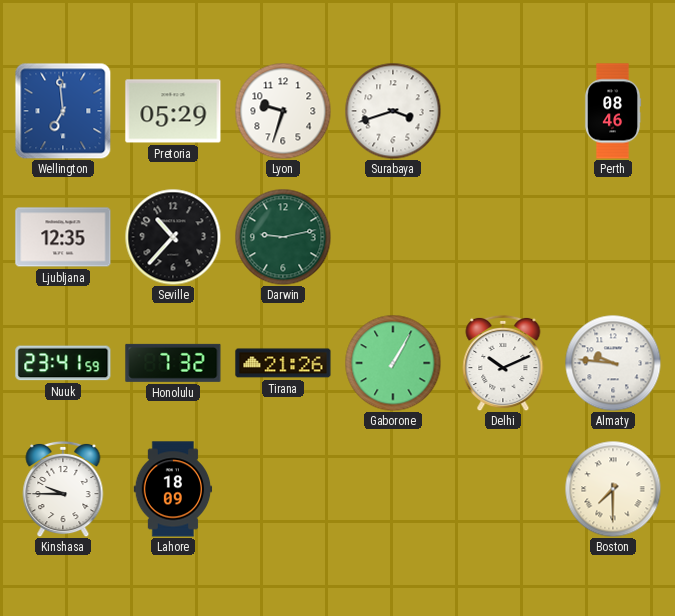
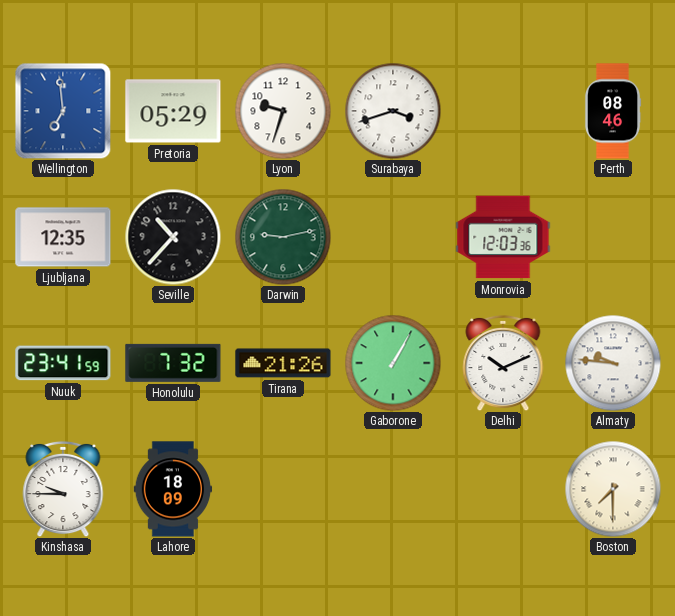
Monrovia: none -> 12:03
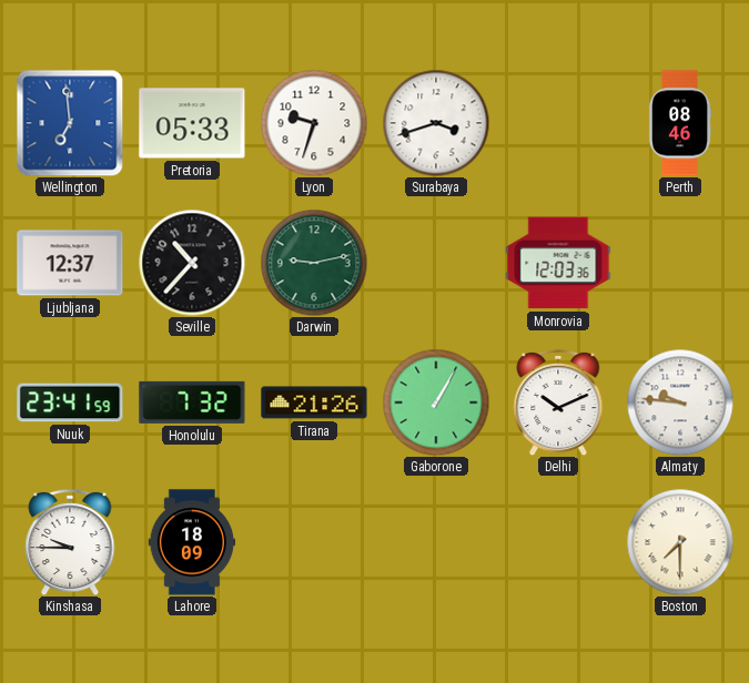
Pretoria: 05:29 -> 05:33
Ljubljana: 12:35 -> 12:37
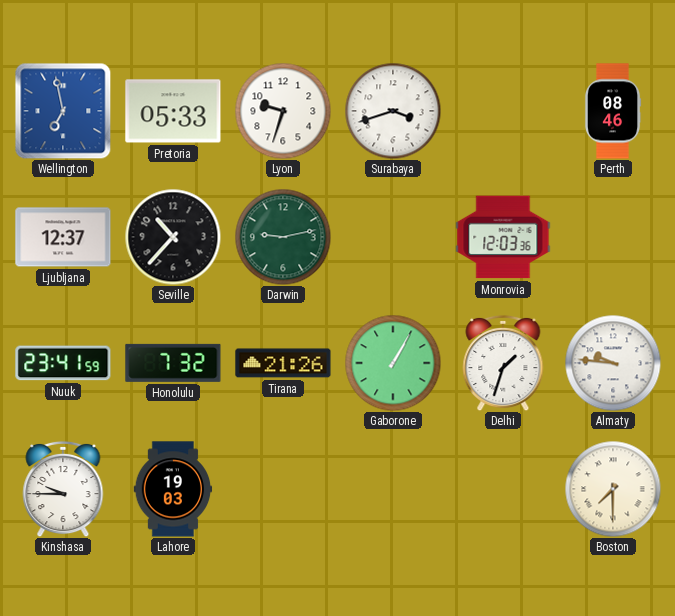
Wellington: 6:59 -> 6:58
Delhi: 10:11 -> 1:33
Lahore: 18:09 -> 19:03
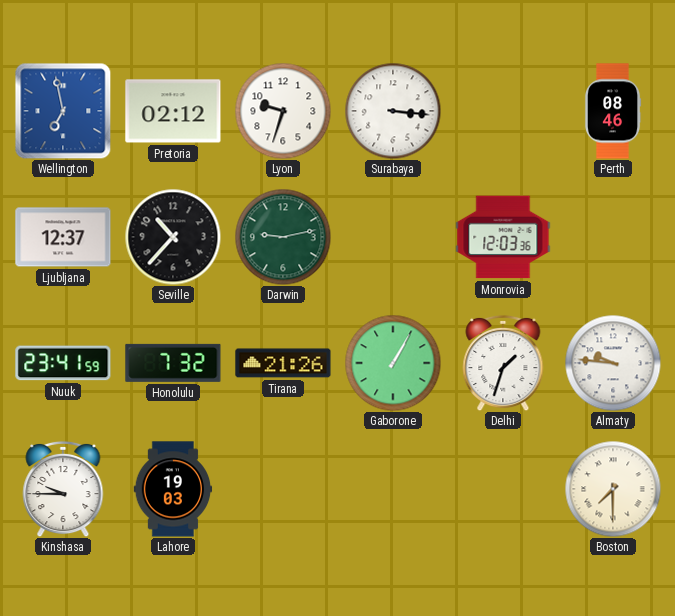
Pretoria: 05:33 -> 02:12
Surabaya: 3:42 -> 3:16
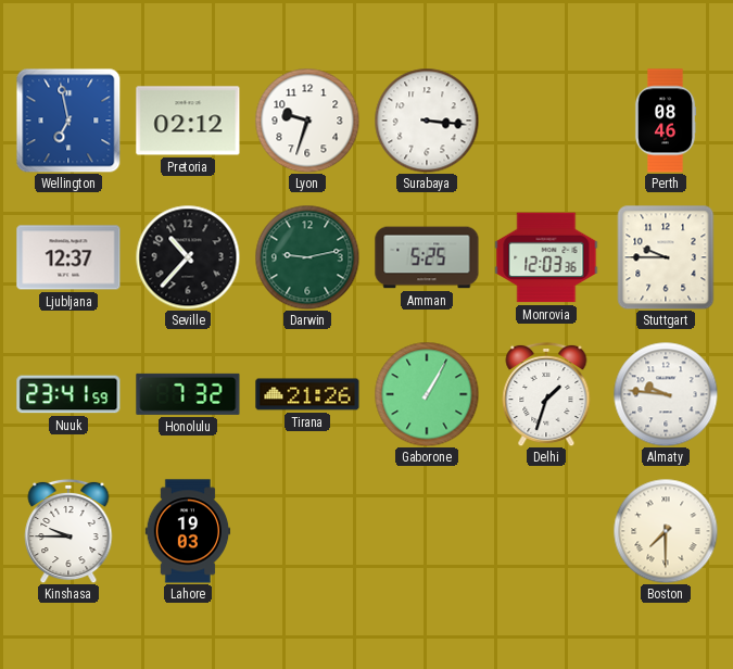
Amman: none -> 5:25
Stuttgart: none -> 9:45
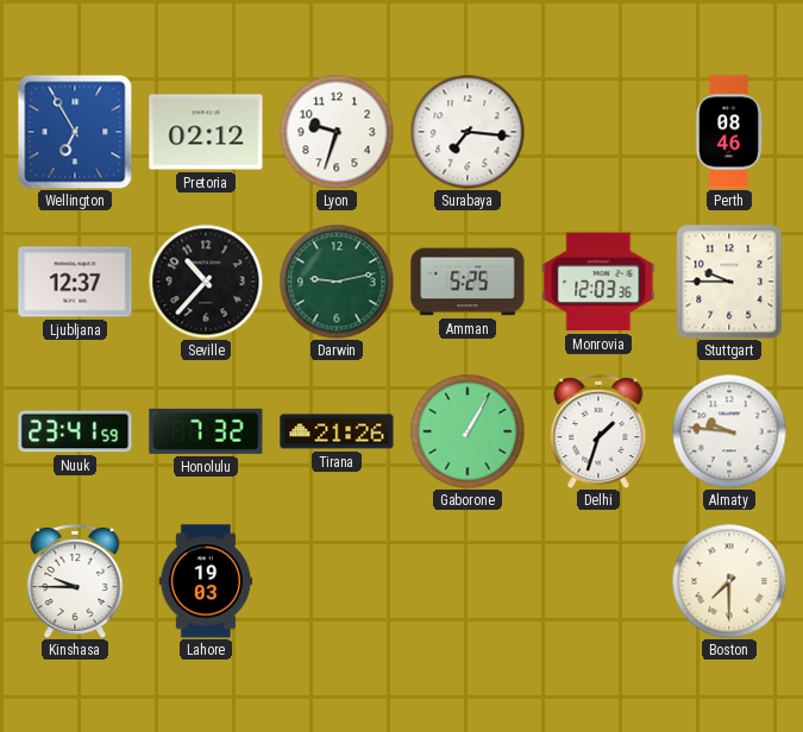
Wellington: 6:58 -> 6:55
Surabaya: 3:16 -> 7:16
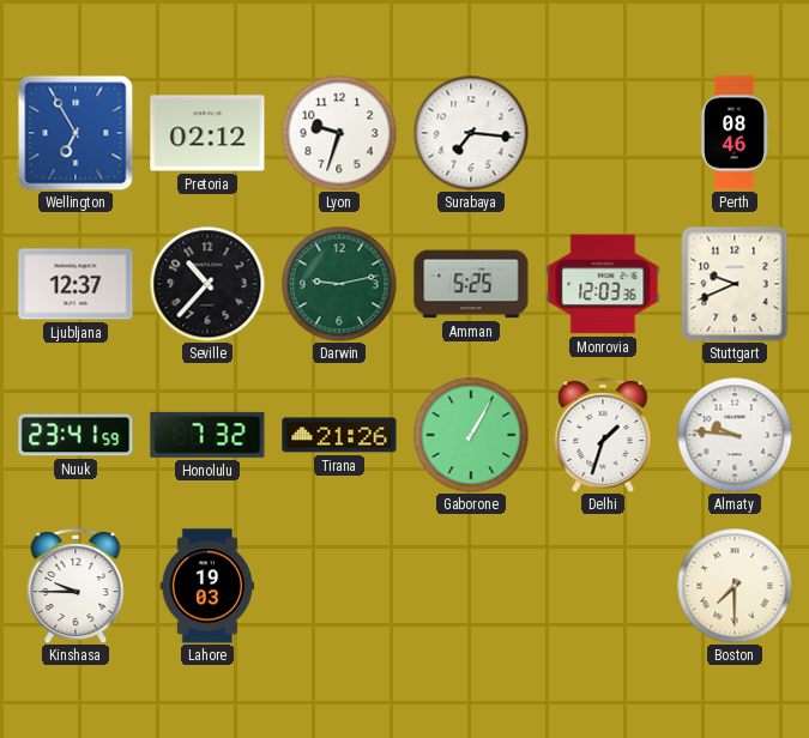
Stuttgart: 9:45 -> 9:41
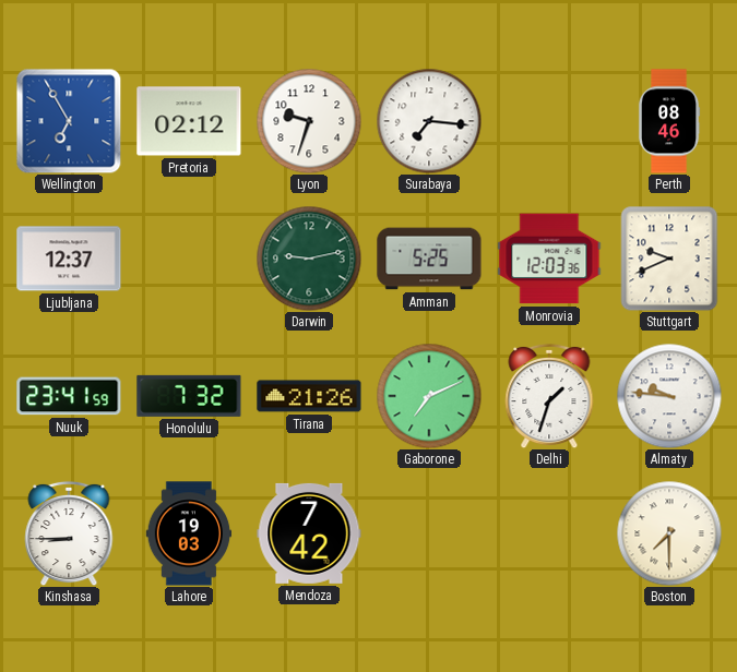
Seville: 10:37 -> none
Gaborone: 1:05 -> 7:11
Kinshasa: 9:45 -> 8:45
Mendoza: none -> 7:42
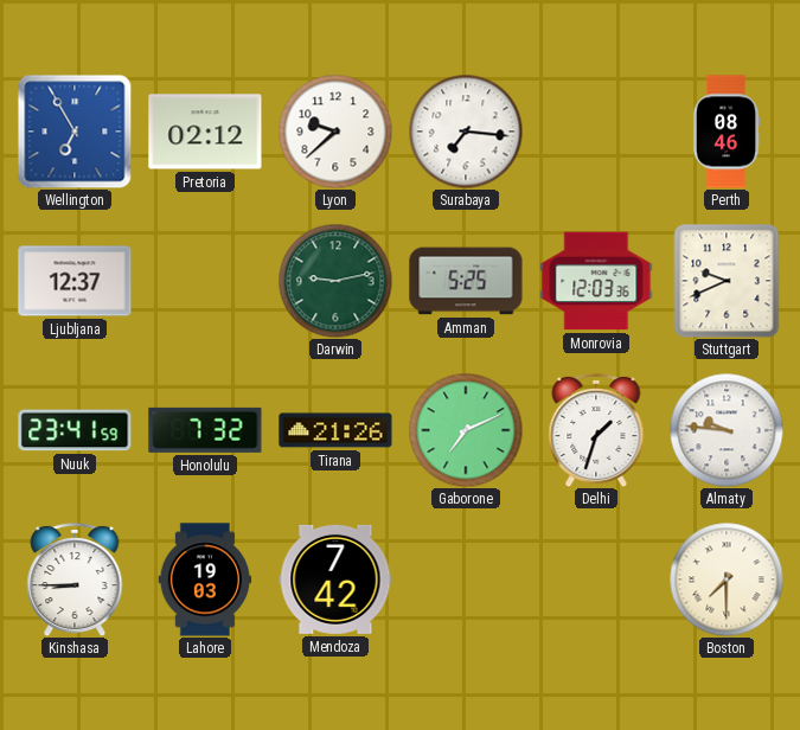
Lyon: 9:33 -> 9:38
